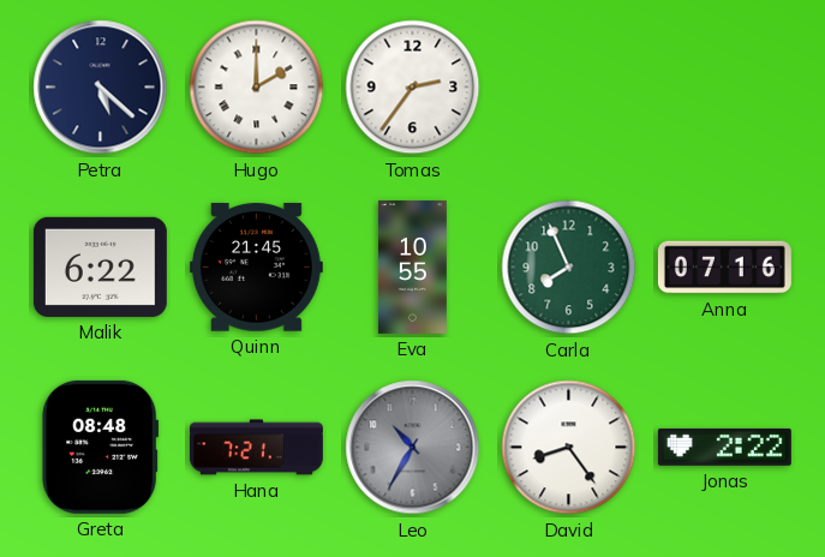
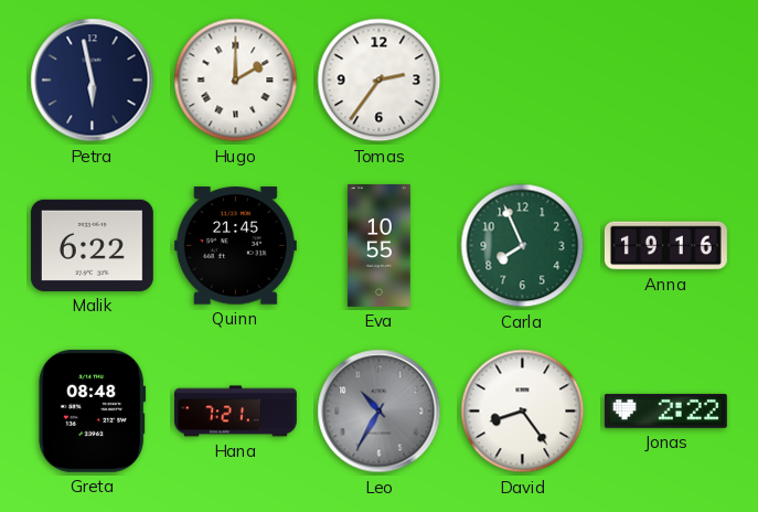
Petra: 5:22 -> 5:58
Anna: 07:16 -> 19:16
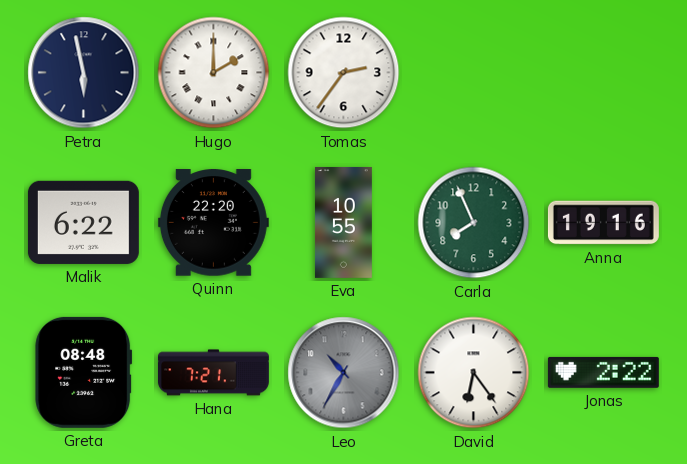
Quinn: 21:45 -> 22:20
David: 8:24 -> 6:24
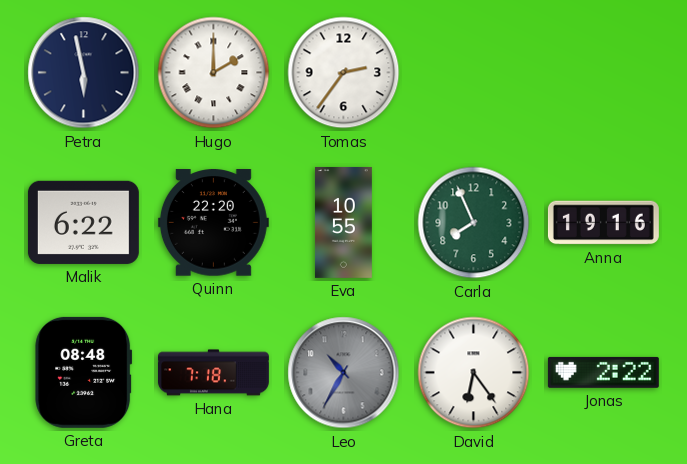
Hana: 7:21 -> 7:18
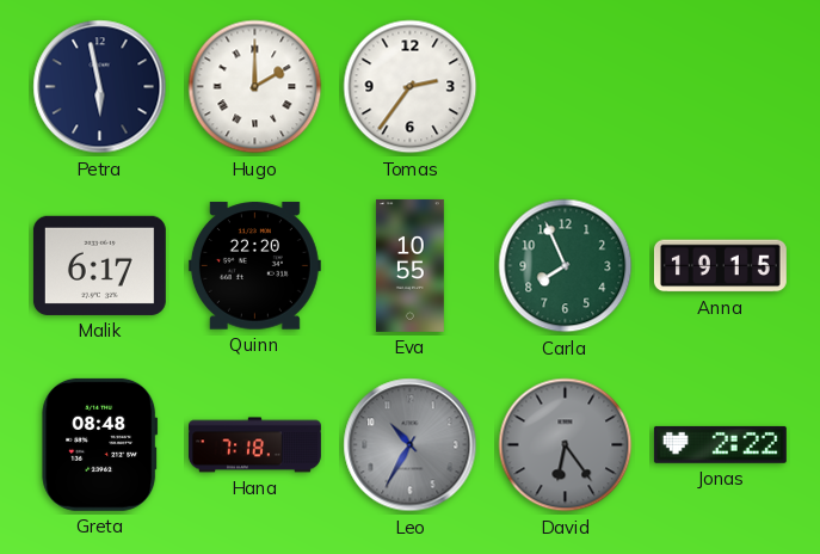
Malik: 6:22 -> 6:17
Anna: 19:16 -> 19:15
David dial: white -> grey
